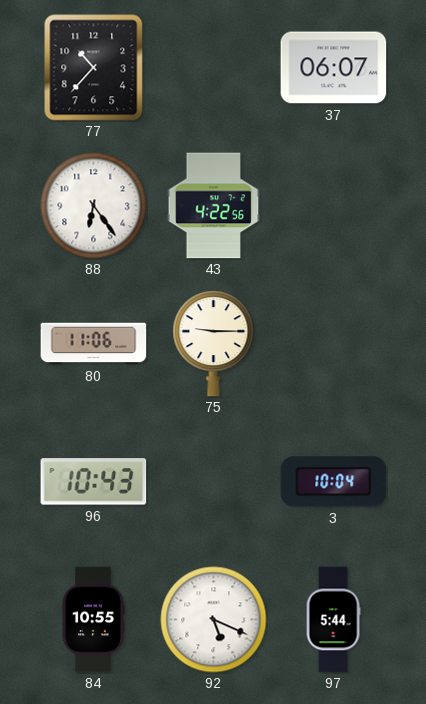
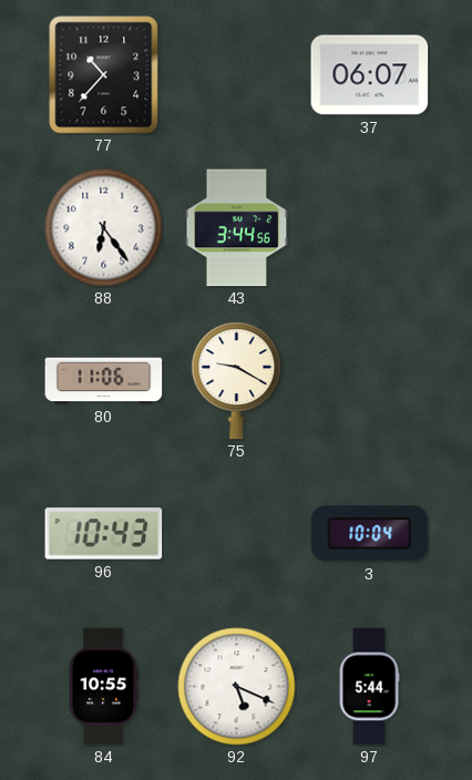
43: 4:22 -> 3:44
75: 9:15 -> 9:20
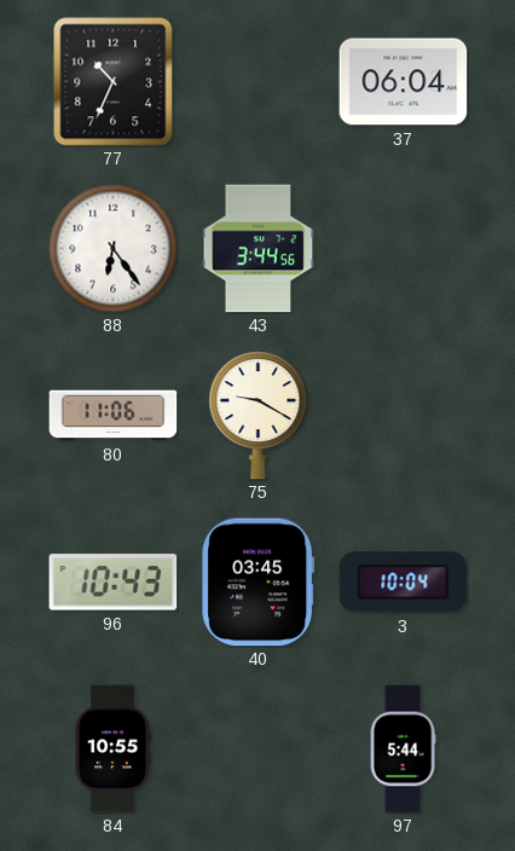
77: 10:37 -> 10:34
37: 06:07 -> 06:04
40: none -> 03:45
92: 5:19 -> none
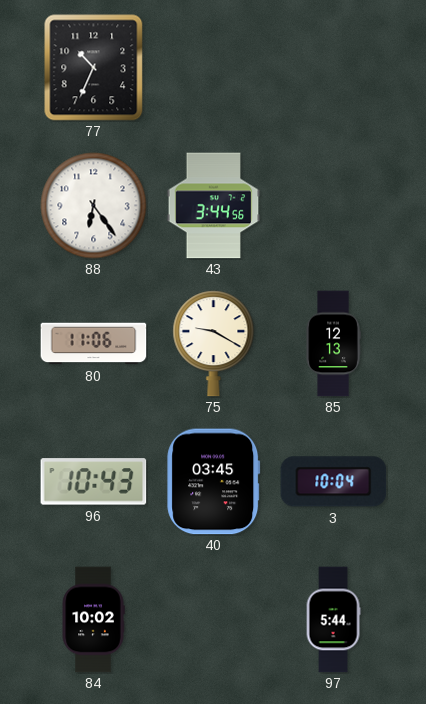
37: 06:04 -> none
85: none -> 12:13
84: 10:55 -> 10:02
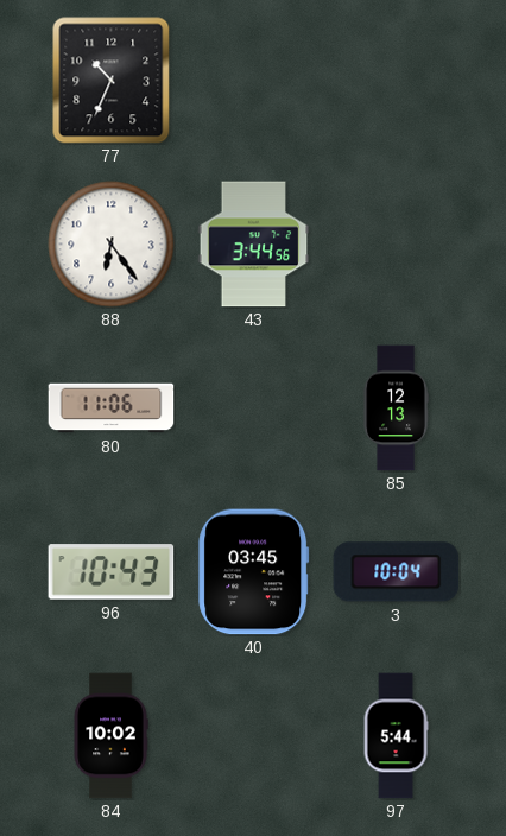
75: 9:20 -> none
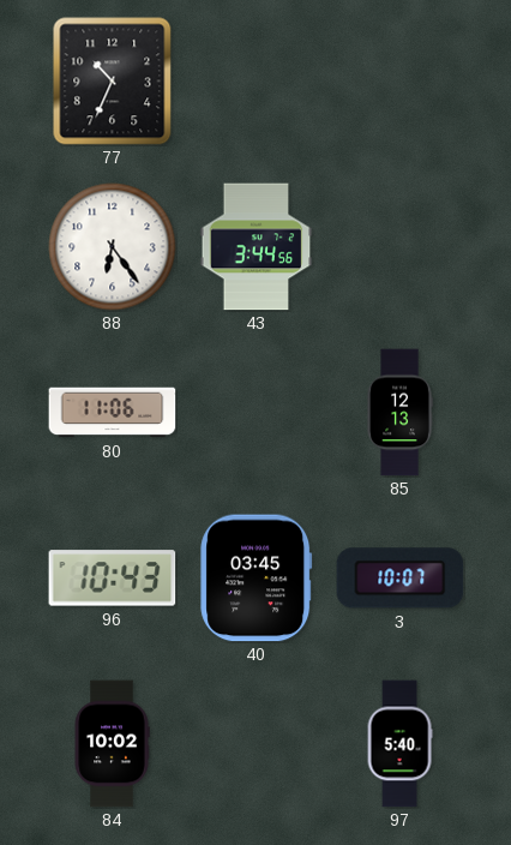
3: 10:04 -> 10:07
97: 5:44 -> 5:40
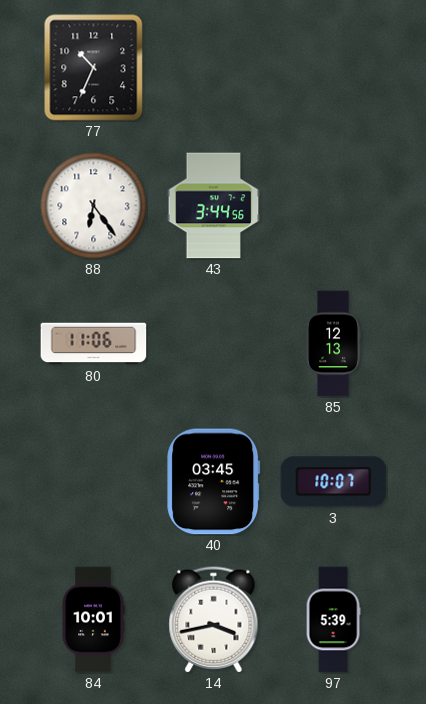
96: 10:43 -> none
84: 10:02 -> 10:01
14: none -> 3:43
97: 5:40 -> 5:39
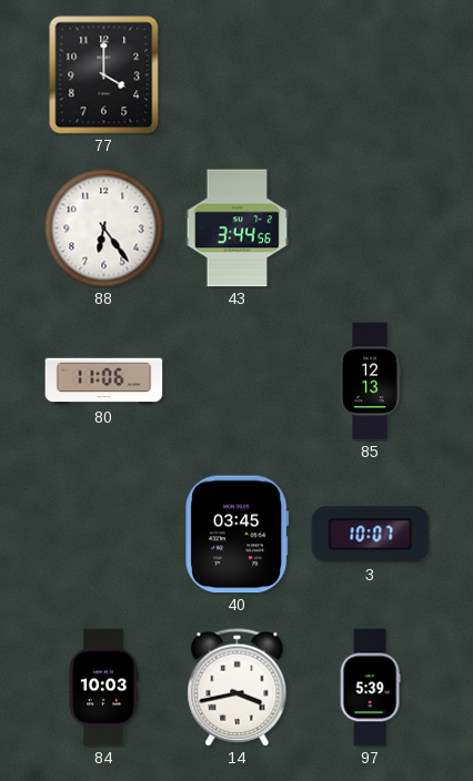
77: 10:34 -> 4:00
84: 10:01 -> 10:03
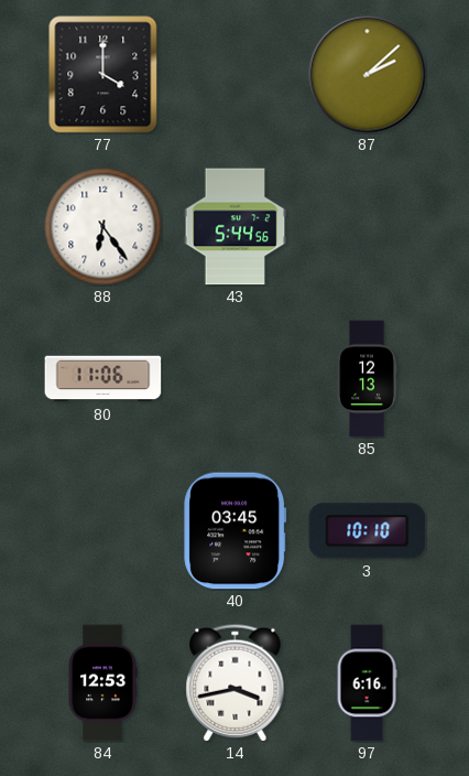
87: none -> 2:08
43: 3:44 -> 5:44
3: 10:07 -> 10:10
84: 10:03 -> 12:53
97: 5:39 -> 6:16
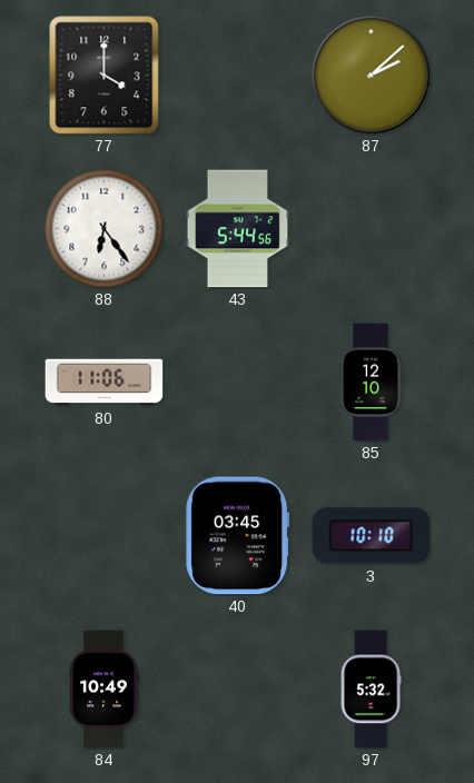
85: 12:13 -> 12:10
84: 12:53 -> 10:49
14: 3:43 -> none
97: 6:16 -> 5:32
